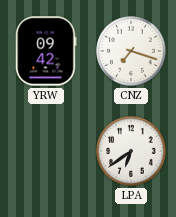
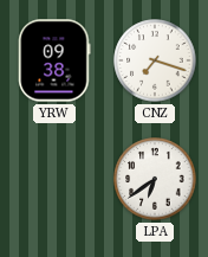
YRW: 09:42 -> 09:38
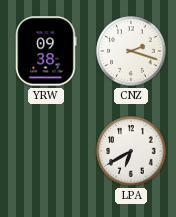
CNZ: 7:18 -> 2:18
LPA: 6:39 -> 6:40
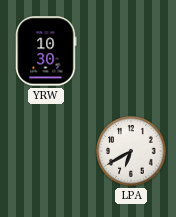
YRW: 09:38 -> 10:30
CNZ: 2:18 -> none
